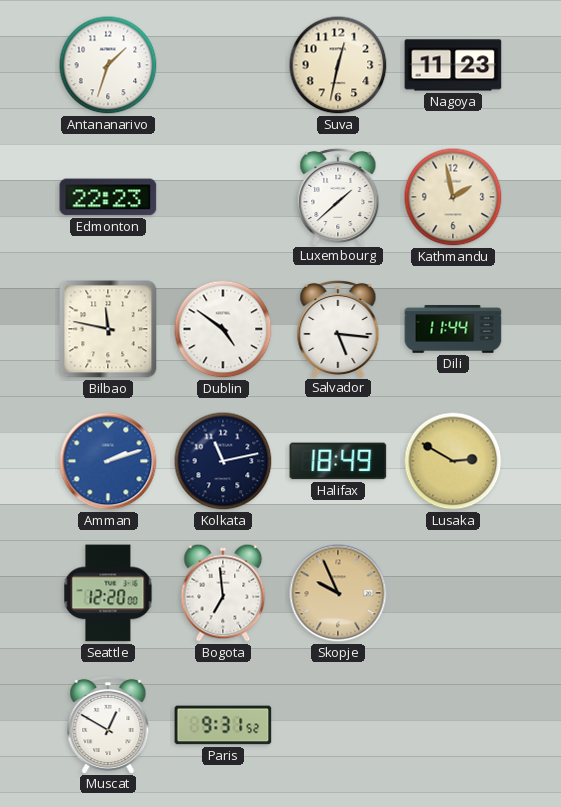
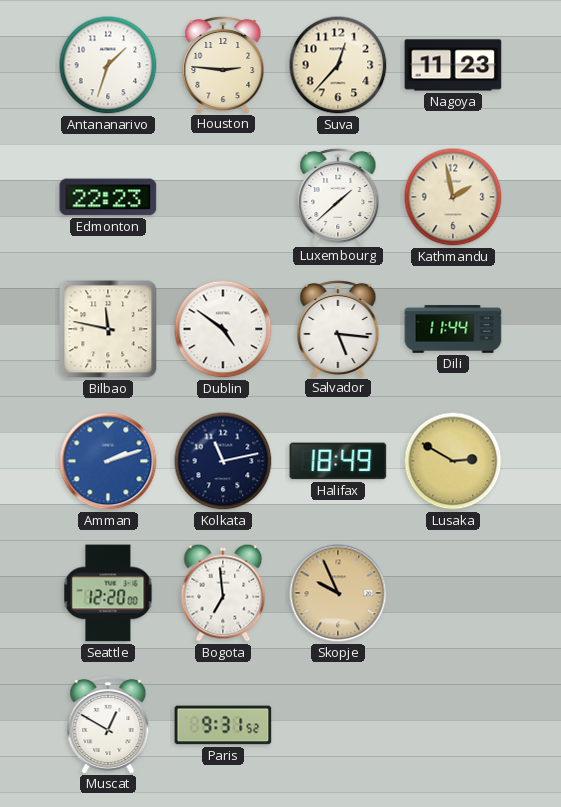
Houston: none -> 2:46
Suva: 12:32 -> 12:37
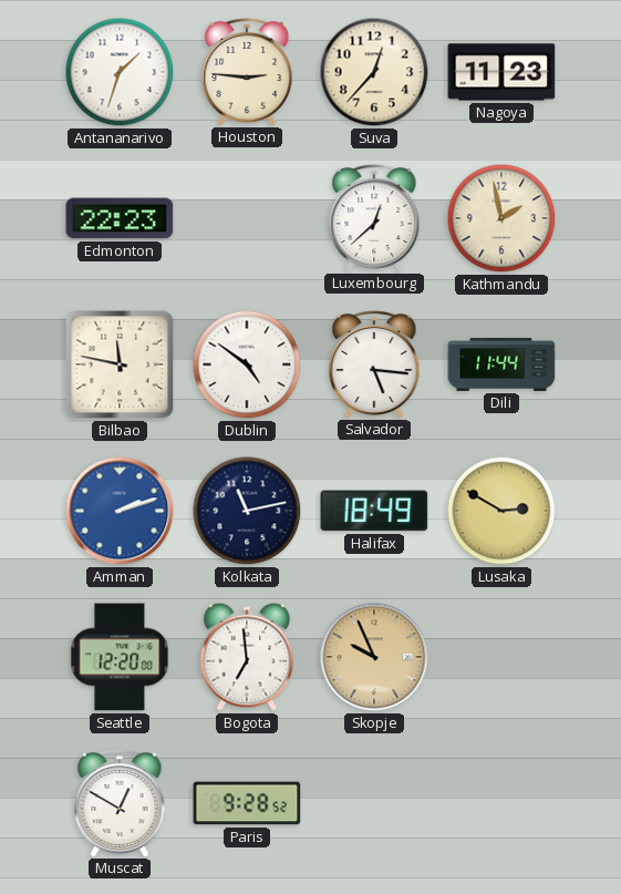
Luxembourg: 1:38 -> 12:38
Paris: 9:31 -> 9:28
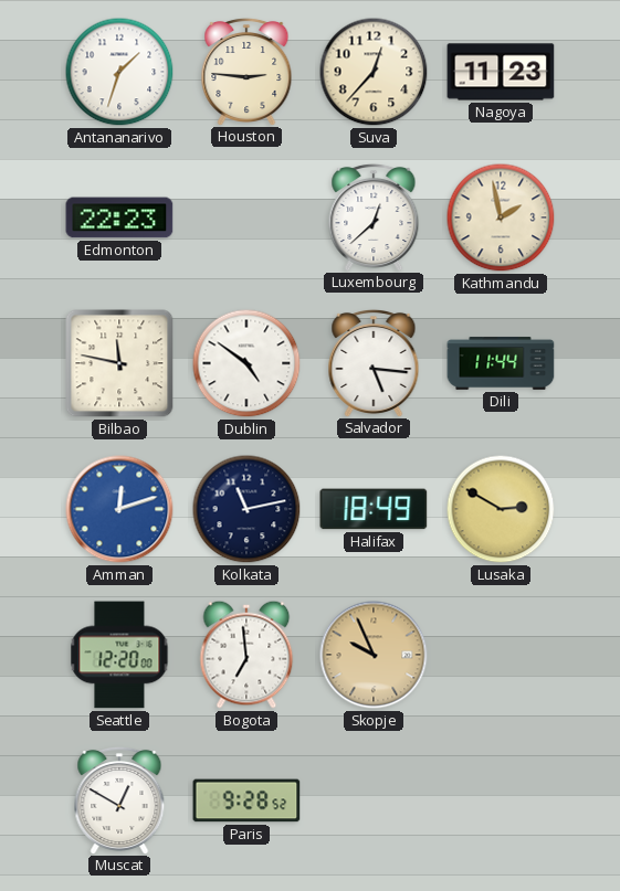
Amman: 2:12 -> 12:12
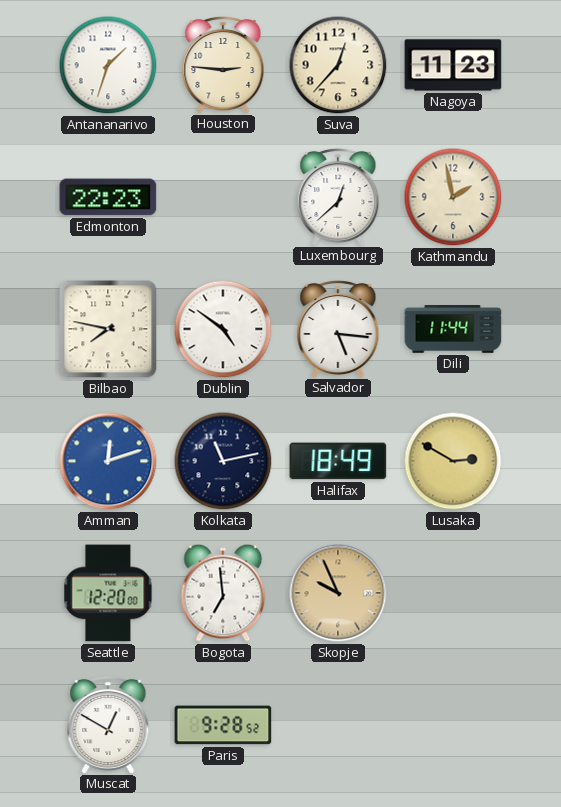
Bilbao: 11:47 -> 7:47
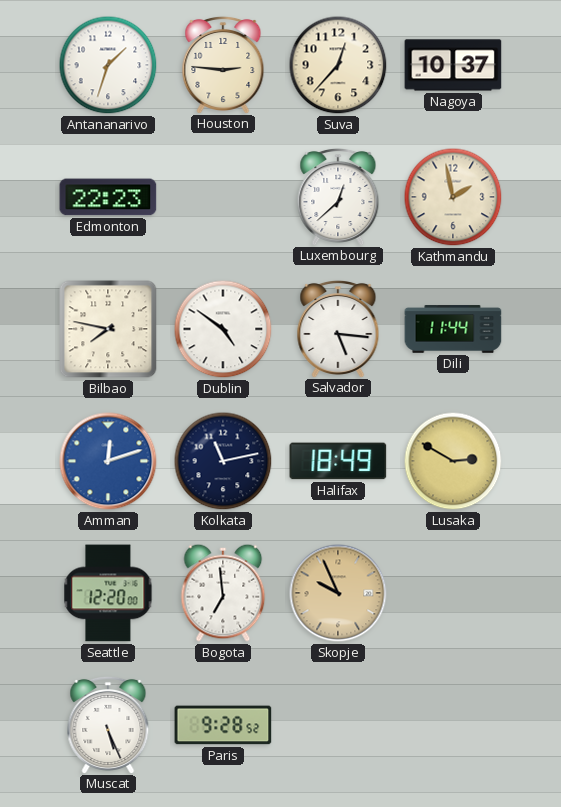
Nagoya: 11:23 -> 10:37
Muscat: 12:50 -> 5:26
